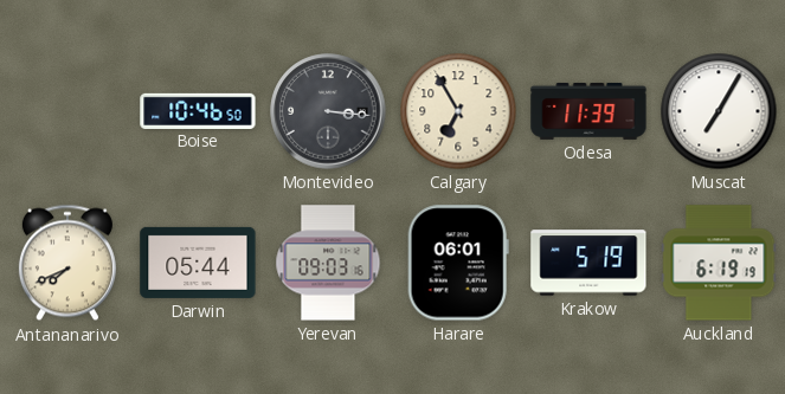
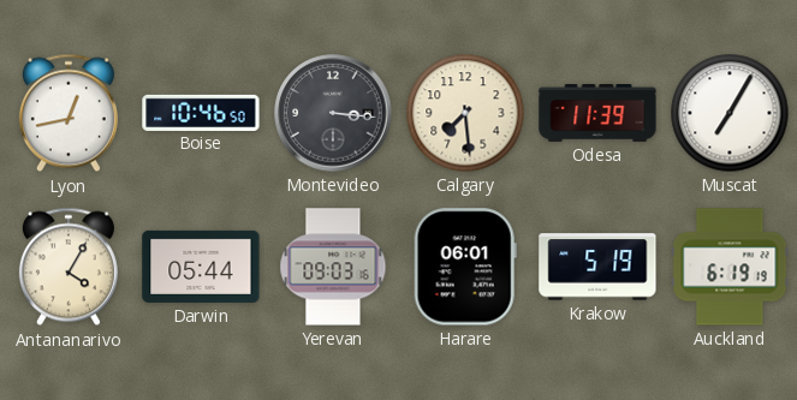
Lyon: none -> 12:43
Calgary: 6:55 -> 7:29
Antananarivo: 7:41 -> 4:05
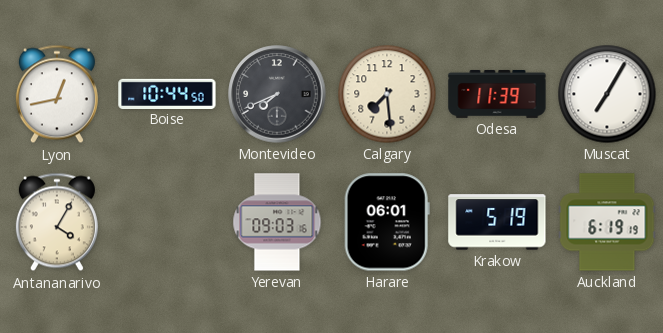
Boise: 10:46 -> 10:44
Montevideo: 3:16 -> 7:41
Darwin: 05:44 -> none
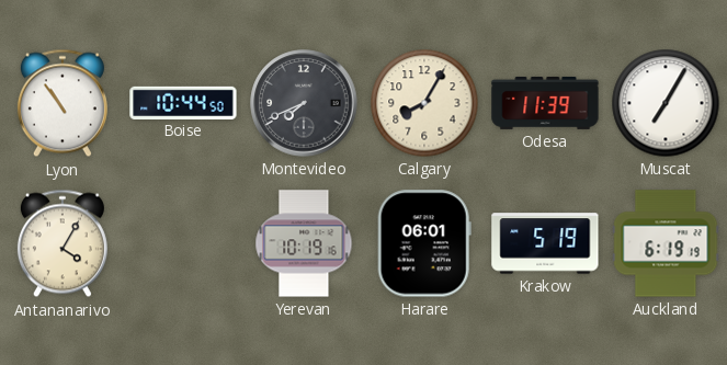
Lyon: 12:43 -> 10:54
Calgary: 7:29 -> 8:05
Yerevan: 09:03 -> 10:19
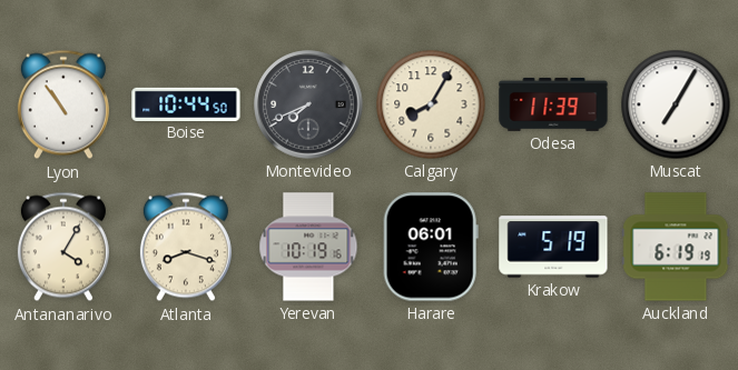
Atlanta: none -> 8:18
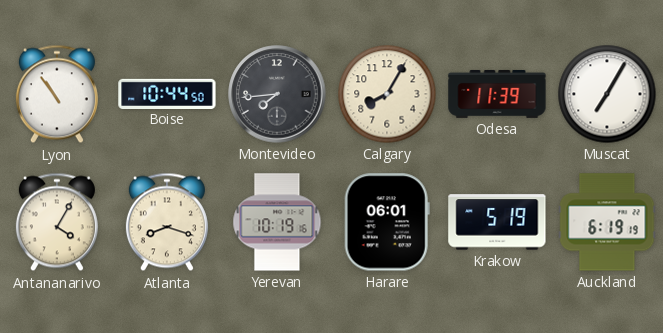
Montevideo: 7:41 -> 7:44
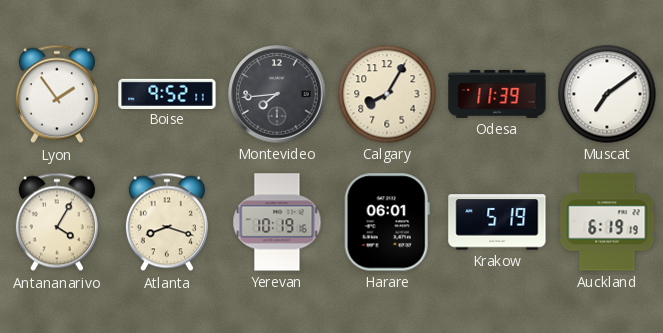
Lyon: 10:54 -> 1:54
Boise: 10:44 -> 9:52
Muscat: 7:05 -> 7:09
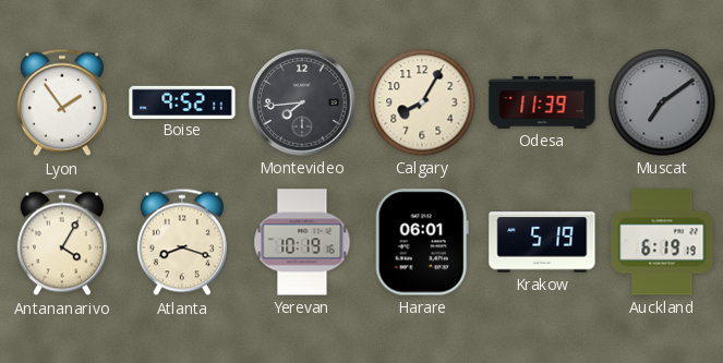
Muscat dial: white -> grey
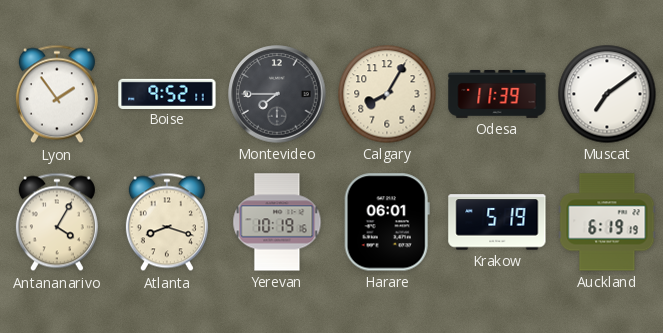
Montevideo: 7:44 -> 7:45
Muscat dial: grey -> white
